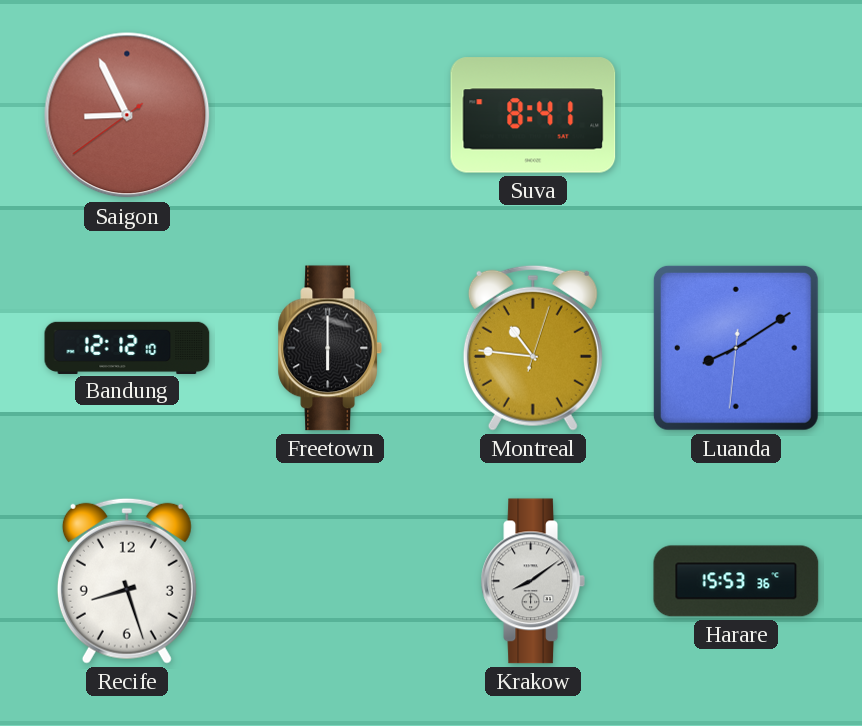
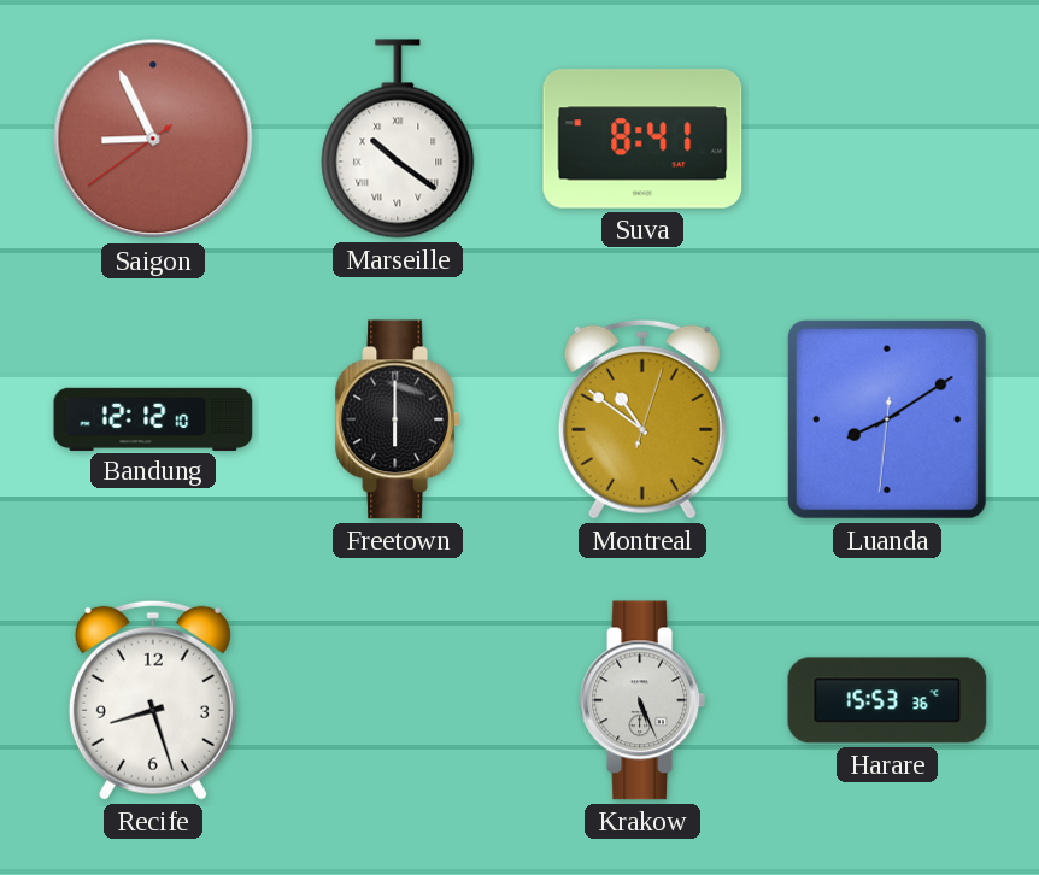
Marseille: none -> 10:21
Montreal: 10:46 -> 10:51
Krakow: 8:09 -> 5:26
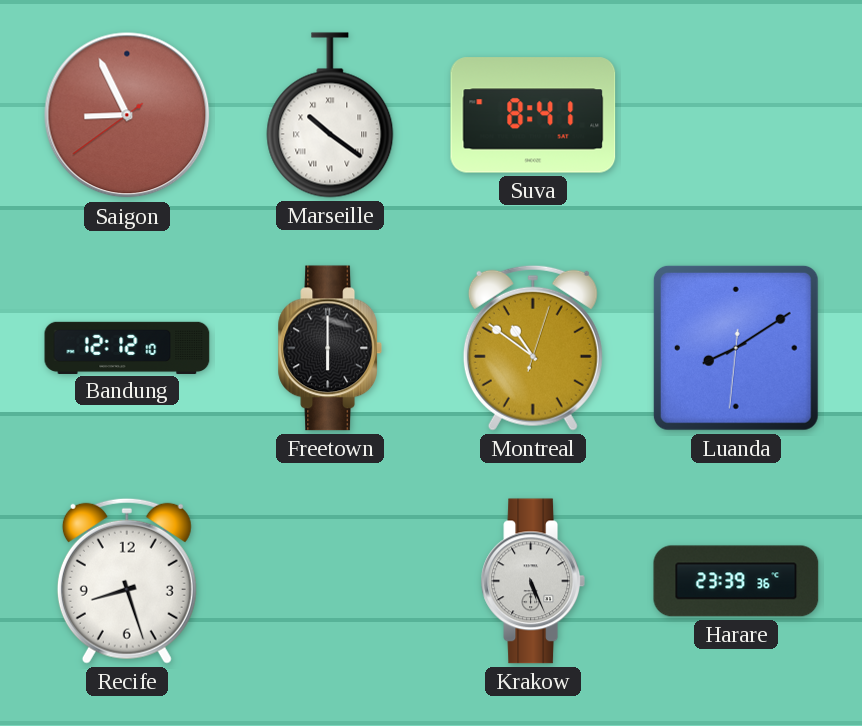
Harare: 15:53 -> 23:39
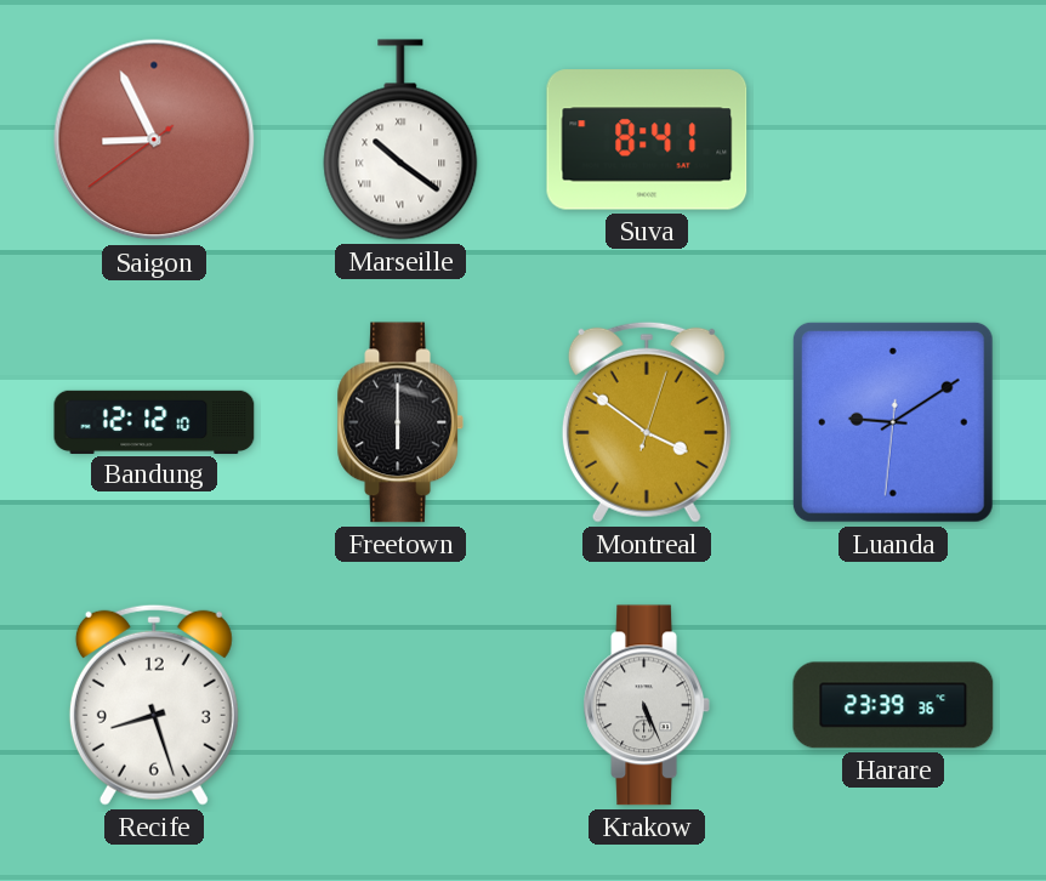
Montreal: 10:51 -> 3:51
Luanda: 8:09 -> 9:09
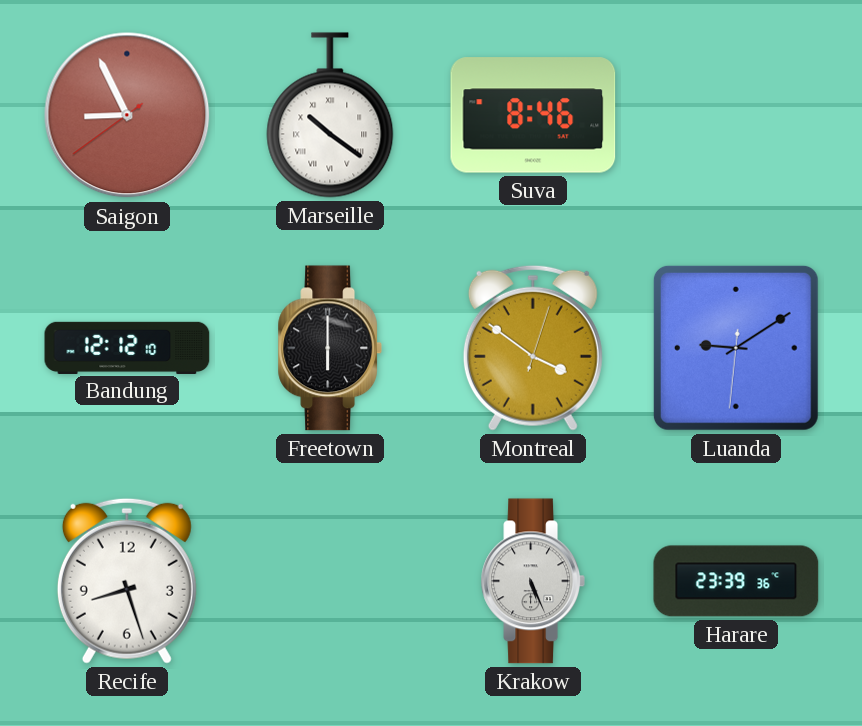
Suva: 8:41 -> 8:46
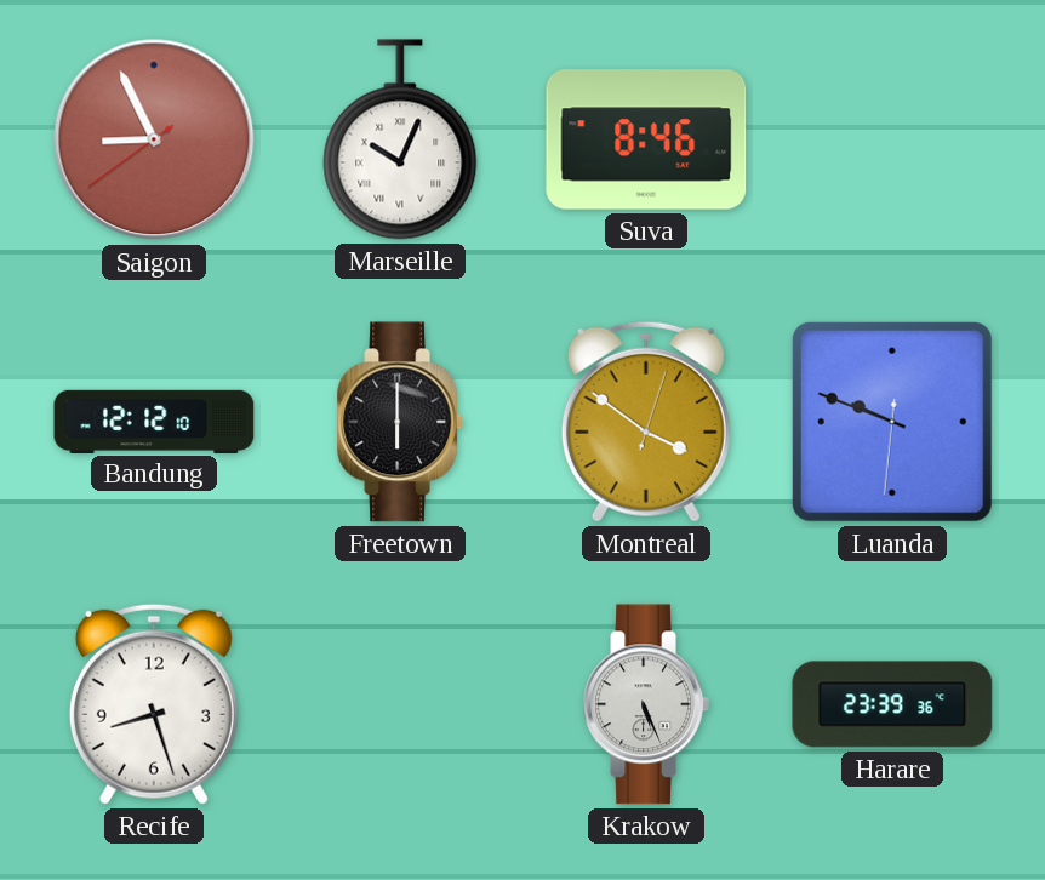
Marseille: 10:21 -> 10:04
Luanda: 9:09 -> 9:48
